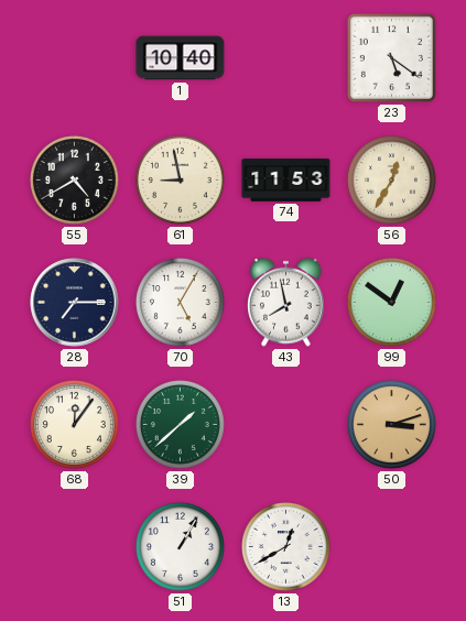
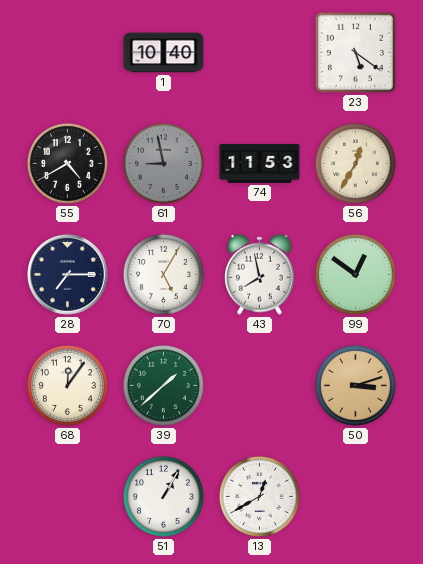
61 dial: cream -> grey
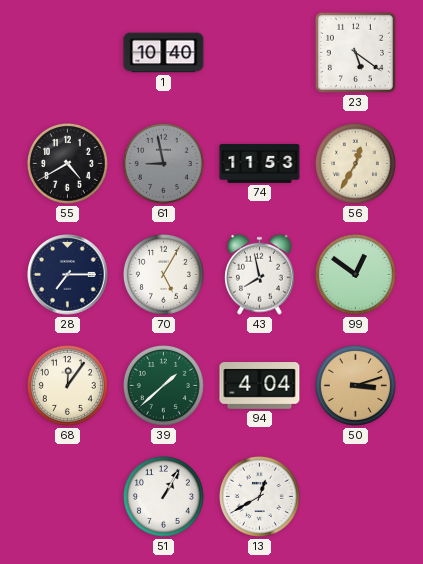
94: none -> 4:04
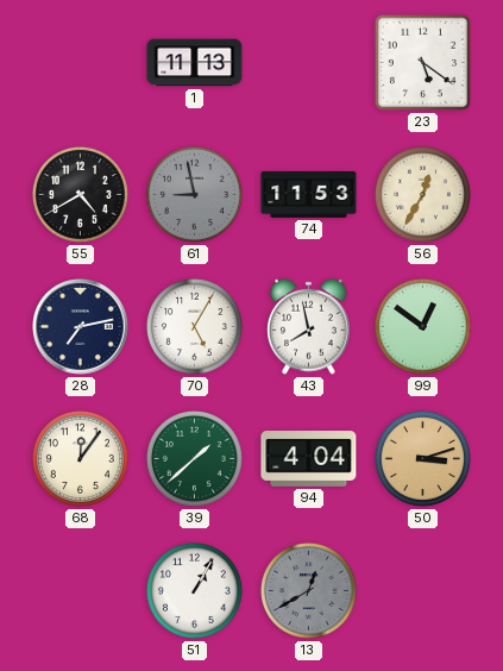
1: 10:40 -> 11:13
28: 7:15 -> 7:13
13 dial: white -> grey
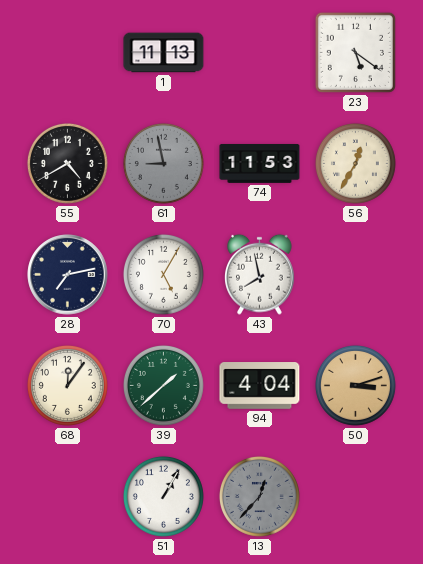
99: 12:51 -> none
13: 12:40 -> 12:37
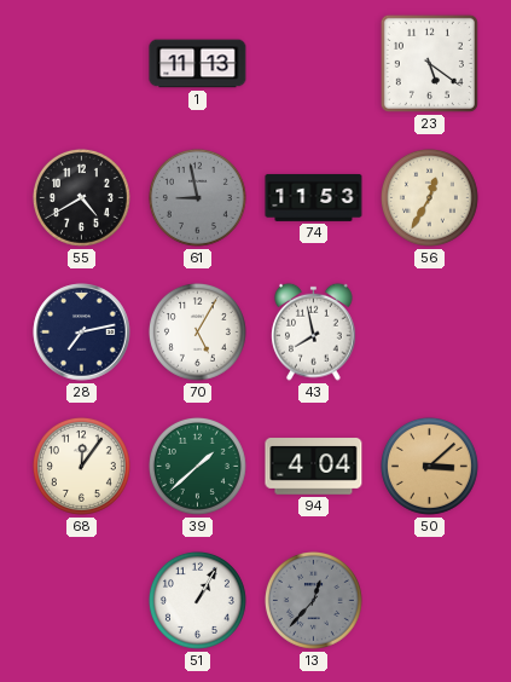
50: 3:12 -> 3:08
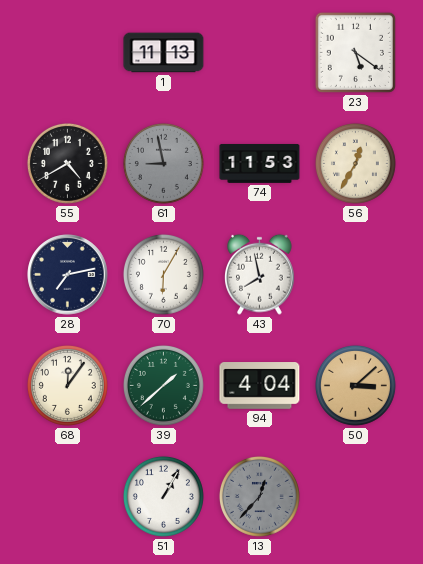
70: 5:05 -> 6:05
